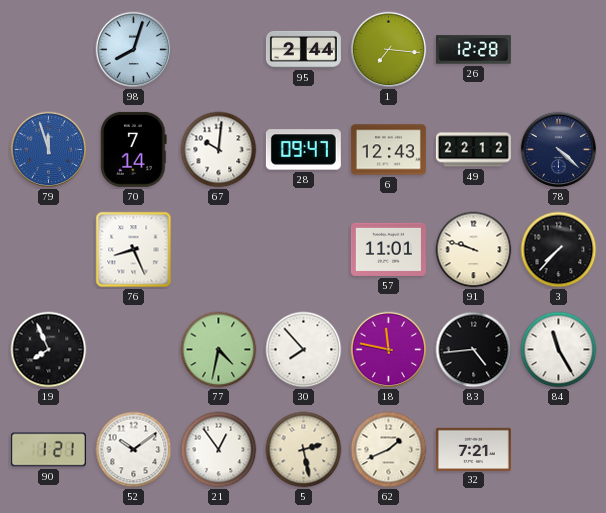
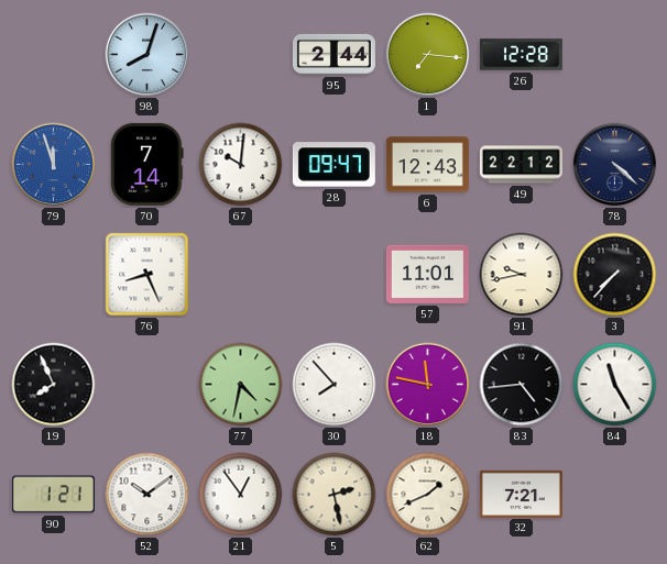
91: 9:48 -> 9:43
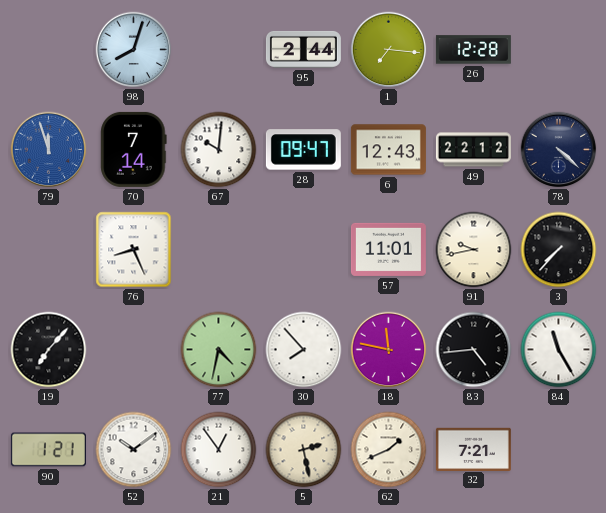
19: 7:56 -> 7:07
